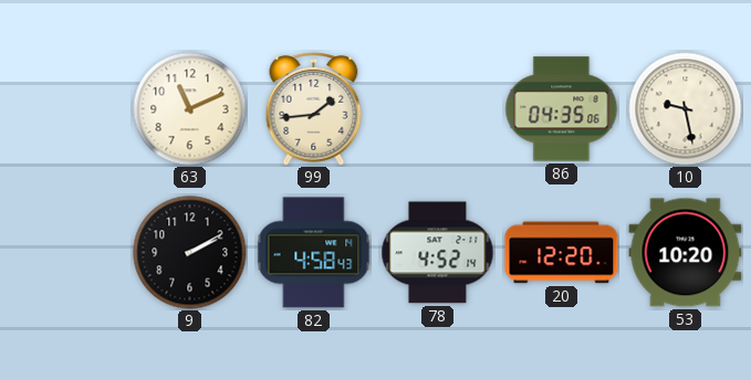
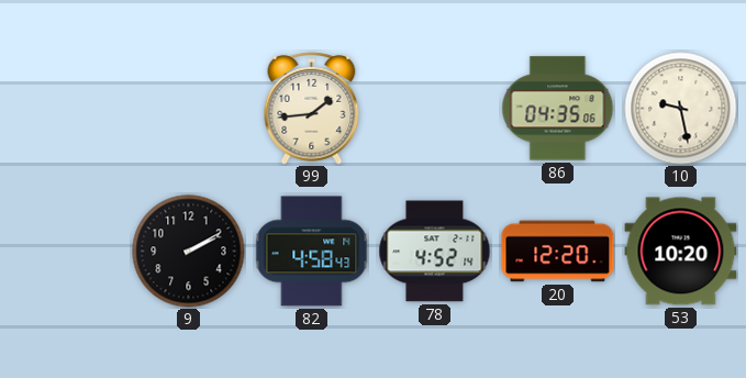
63: 11:11 -> none
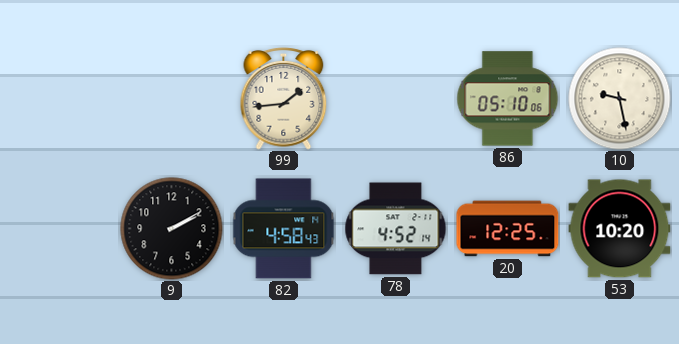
86: 04:35 -> 05:10
20: 12:20 -> 12:25
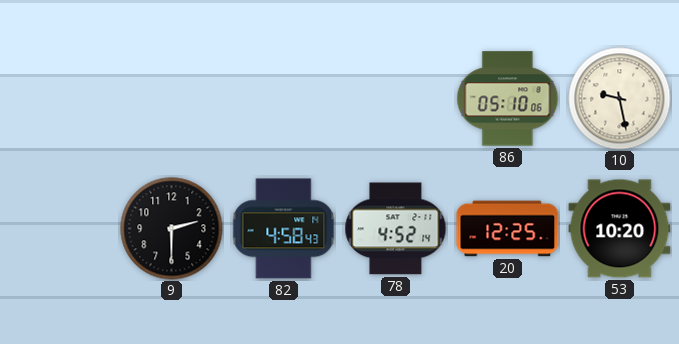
99: 1:44 -> none
9: 2:10 -> 2:30
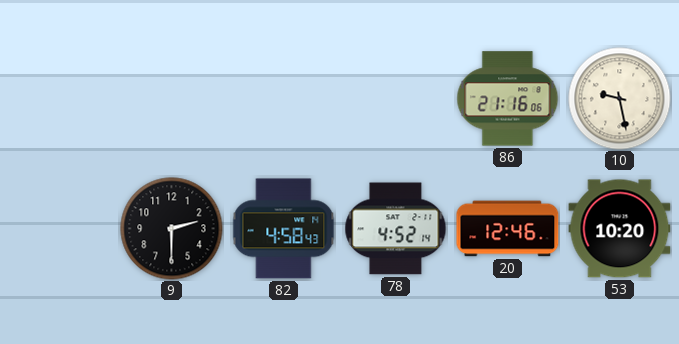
86: 05:10 -> 21:16
20: 12:25 -> 12:46
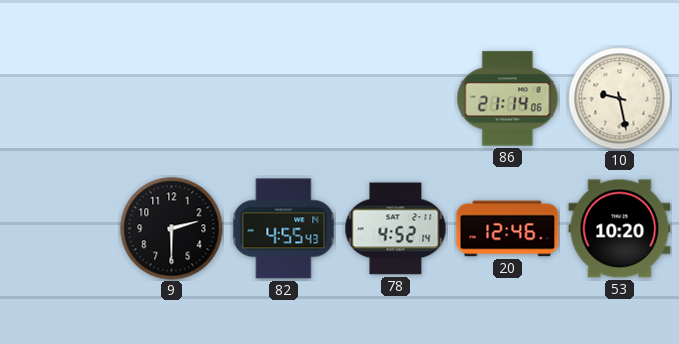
86: 21:16 -> 21:14
82: 4:58 -> 4:55
